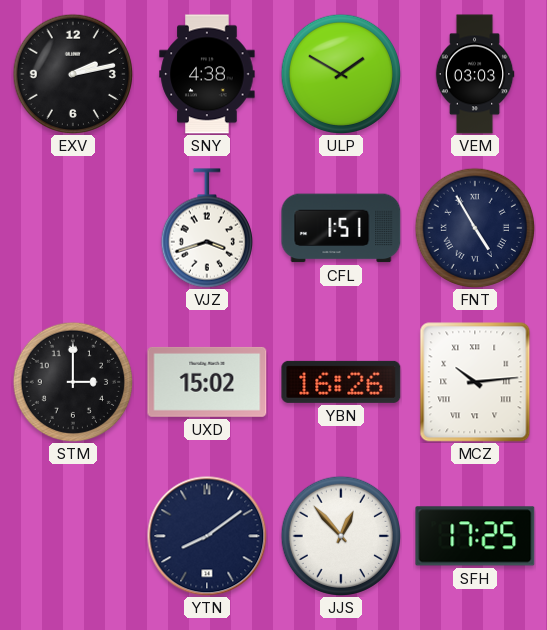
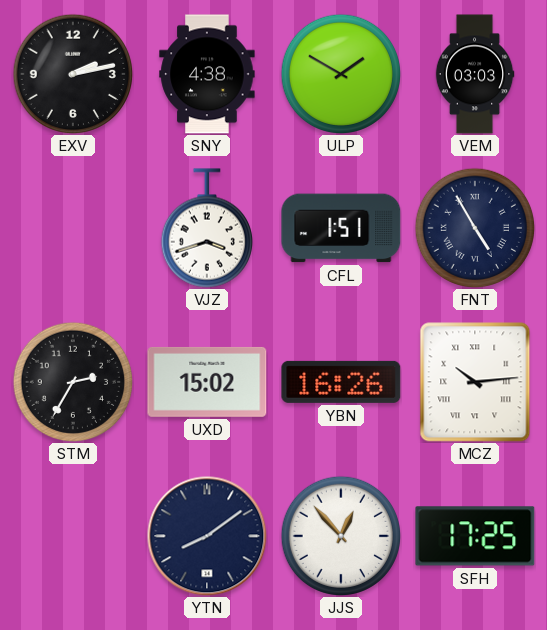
STM: 3:00 -> 2:35
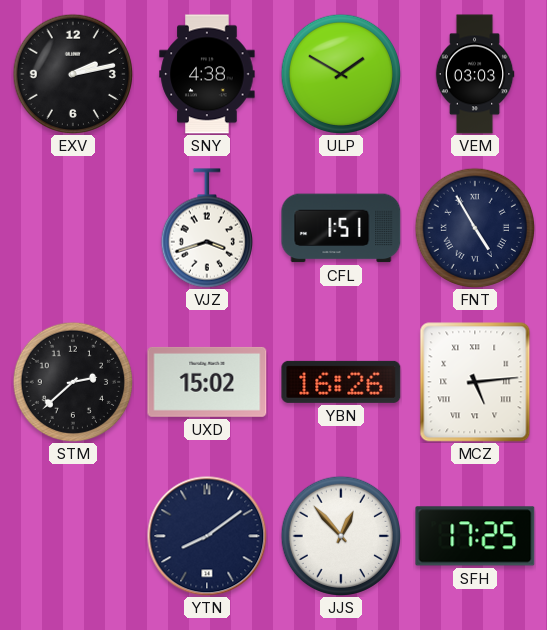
STM: 2:35 -> 2:38
MCZ: 10:14 -> 5:14
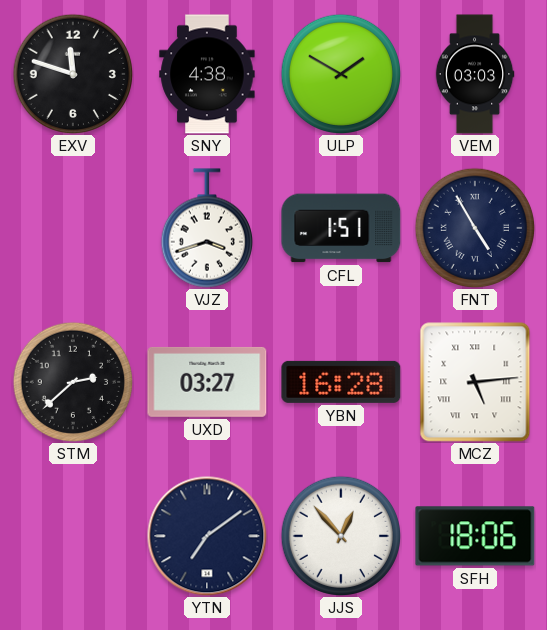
EXV: 2:13 -> 11:48
UXD: 15:02 -> 03:27
YBN: 16:26 -> 16:28
YTN: 8:09 -> 7:09
SFH: 17:25 -> 18:06
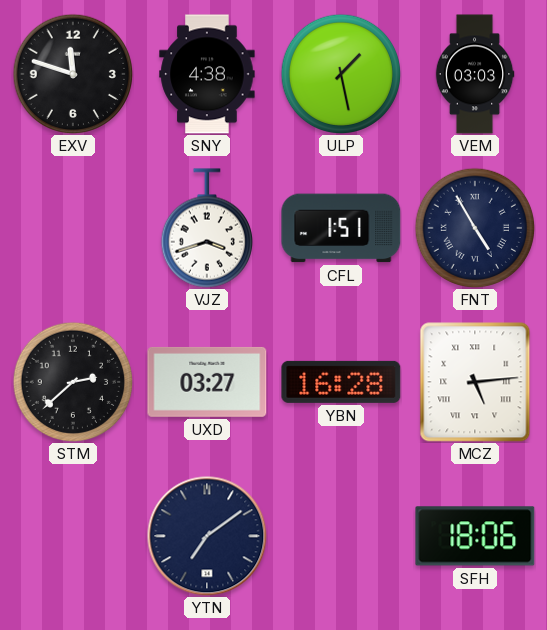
ULP: 1:50 -> 1:28
JJS: 12:53 -> none
